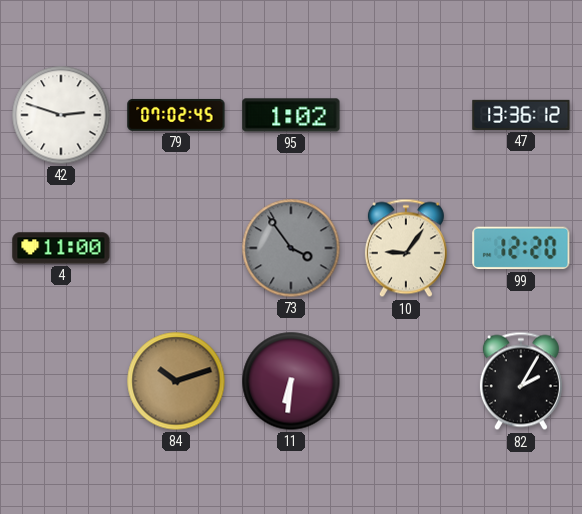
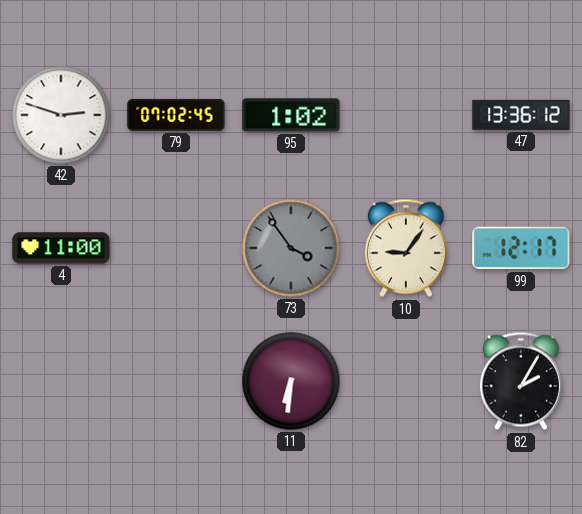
99: 12:20 -> 12:17
84: 10:12 -> none
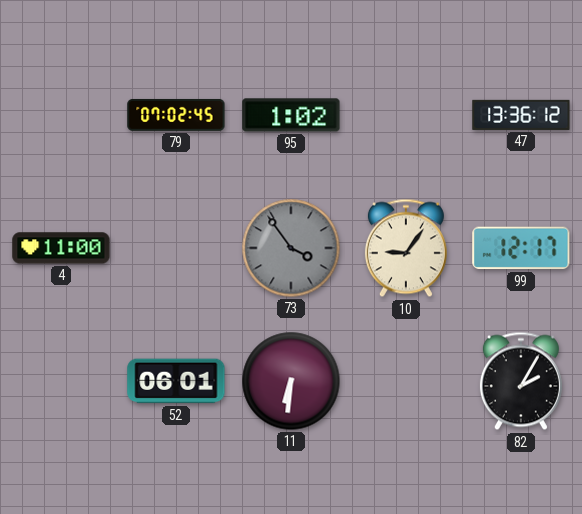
42: 2:48 -> none
52: none -> 06:01
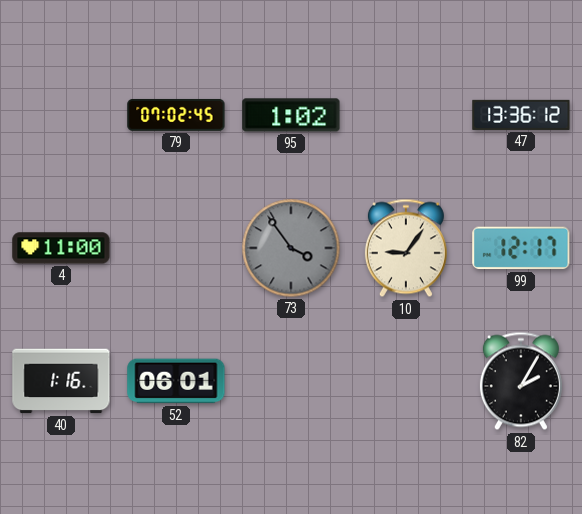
40: none -> 1:16
11: 6:31 -> none
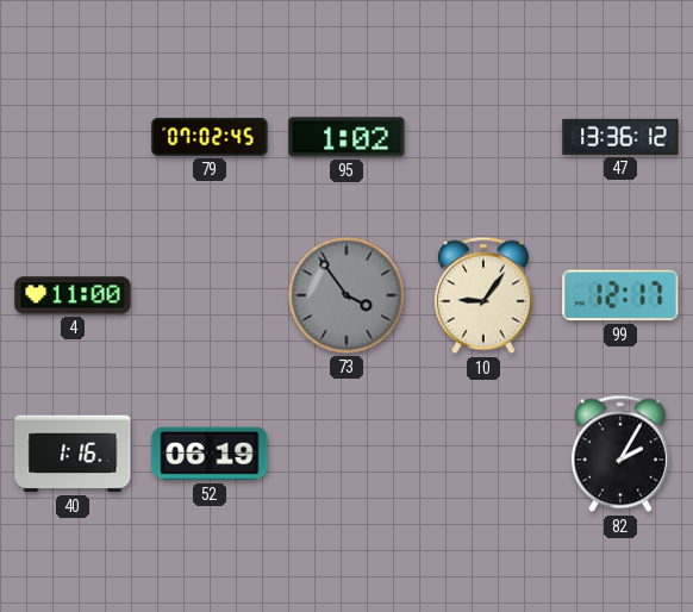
52: 06:01 -> 06:19
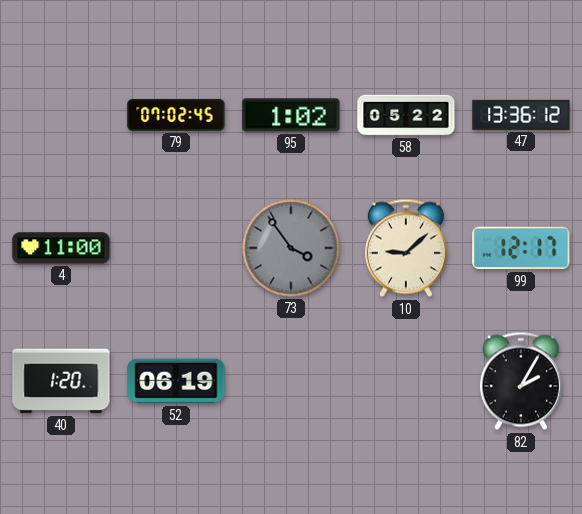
58: none -> 05:22
10: 9:06 -> 9:08
40: 1:16 -> 1:20
